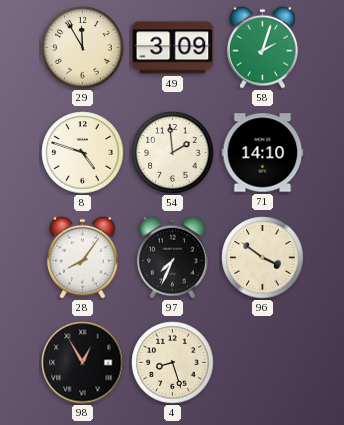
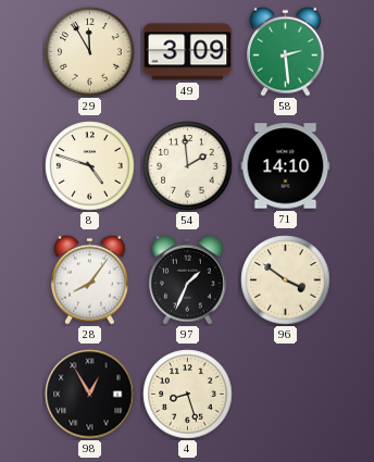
58: 2:03 -> 2:29
97: 7:34 -> 1:34
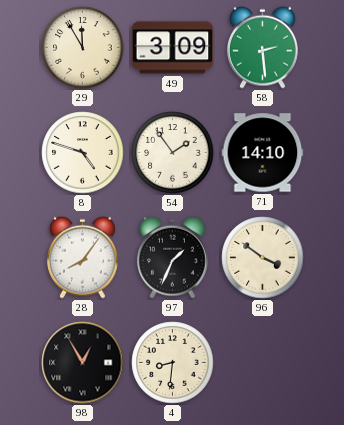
54: 1:59 -> 1:54
4: 8:27 -> 8:31
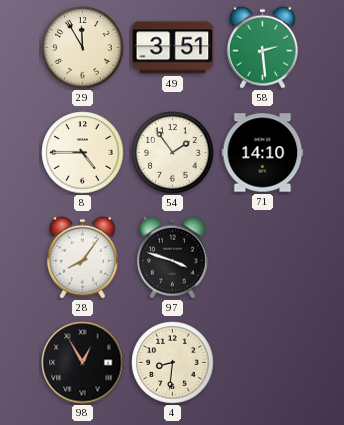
49: 3:09 -> 3:51
8: 4:48 -> 4:45
97: 1:34 -> 3:48
96: 3:51 -> none
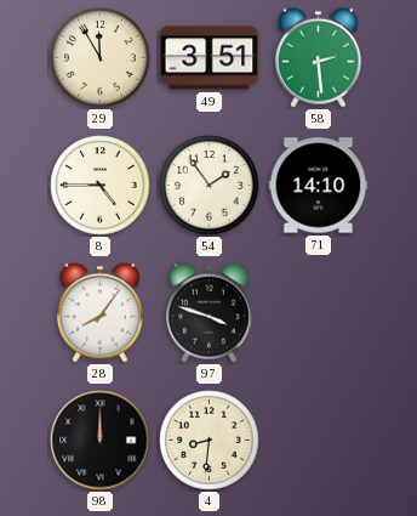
98: 12:55 -> 12:00
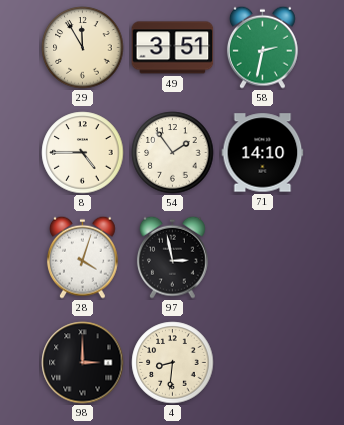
58: 2:29 -> 2:32
28: 8:06 -> 4:03
97: 3:48 -> 2:58
98: 12:00 -> 3:00
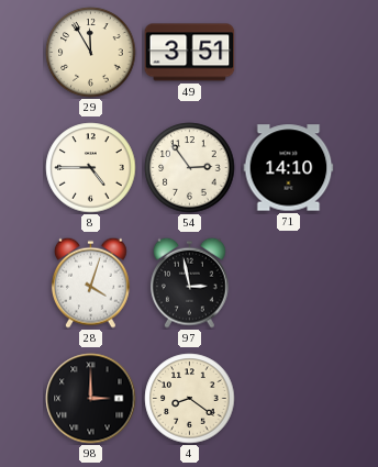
58: 2:32 -> none
54: 1:54 -> 2:54
4: 8:31 -> 8:21
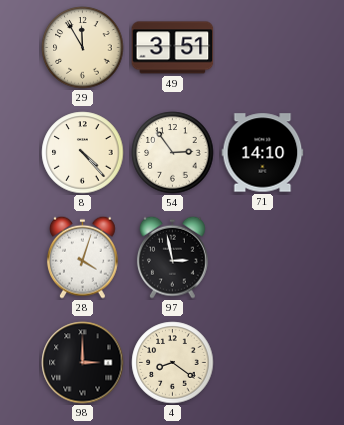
8: 4:45 -> 4:23
